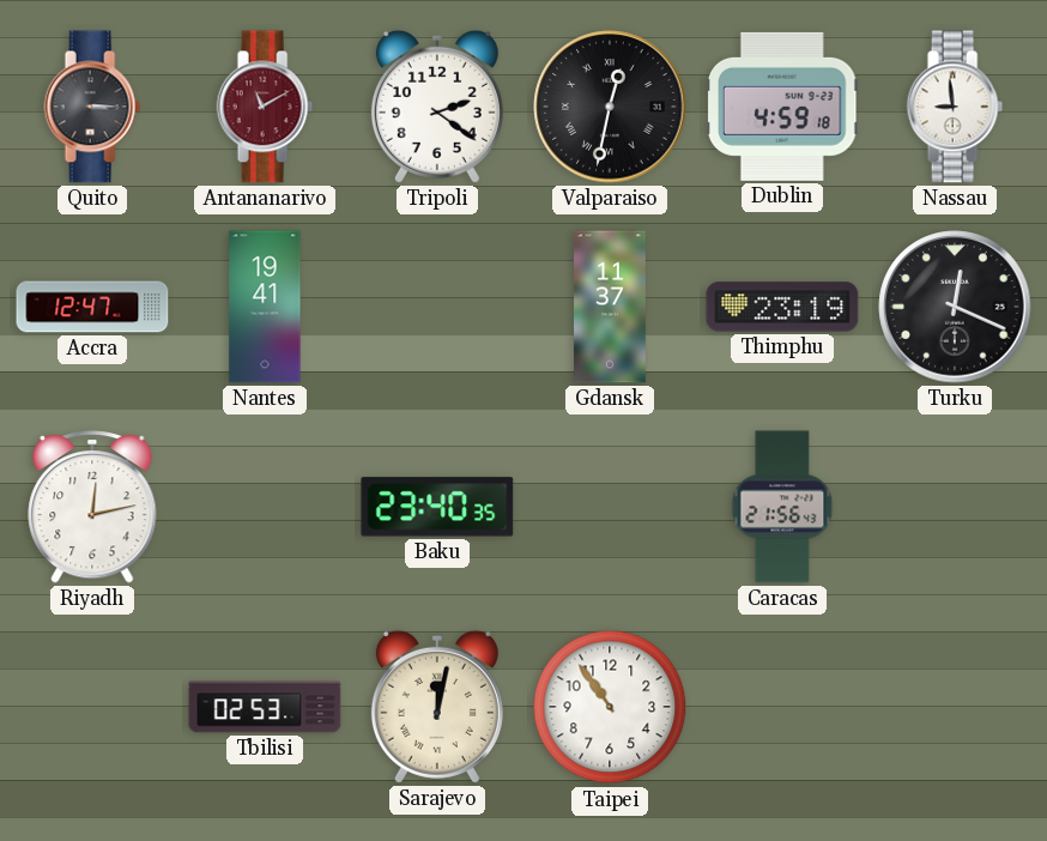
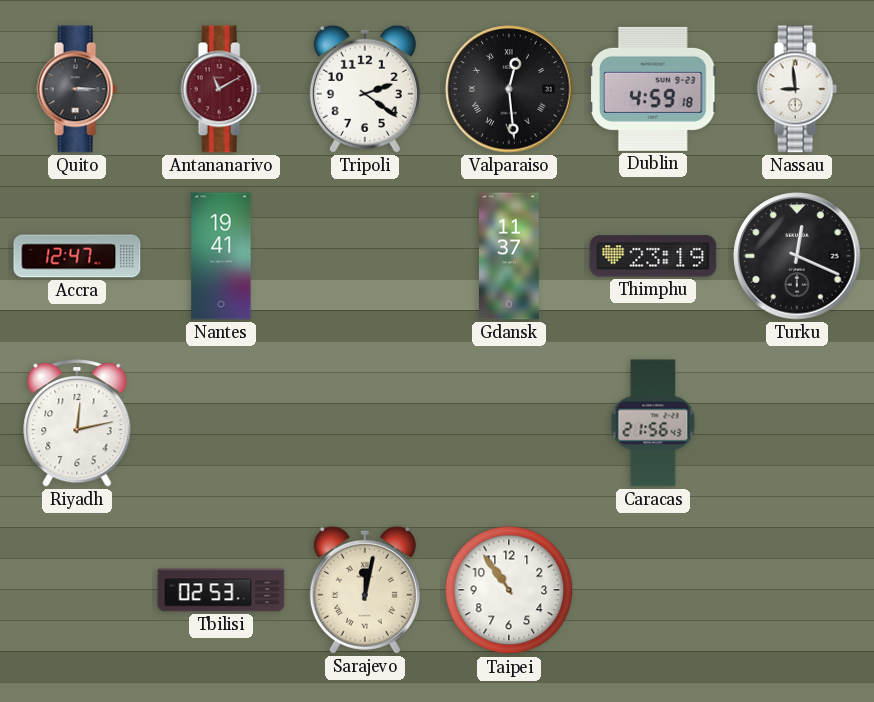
Valparaiso: 12:32 -> 12:29
Baku: 23:40 -> none
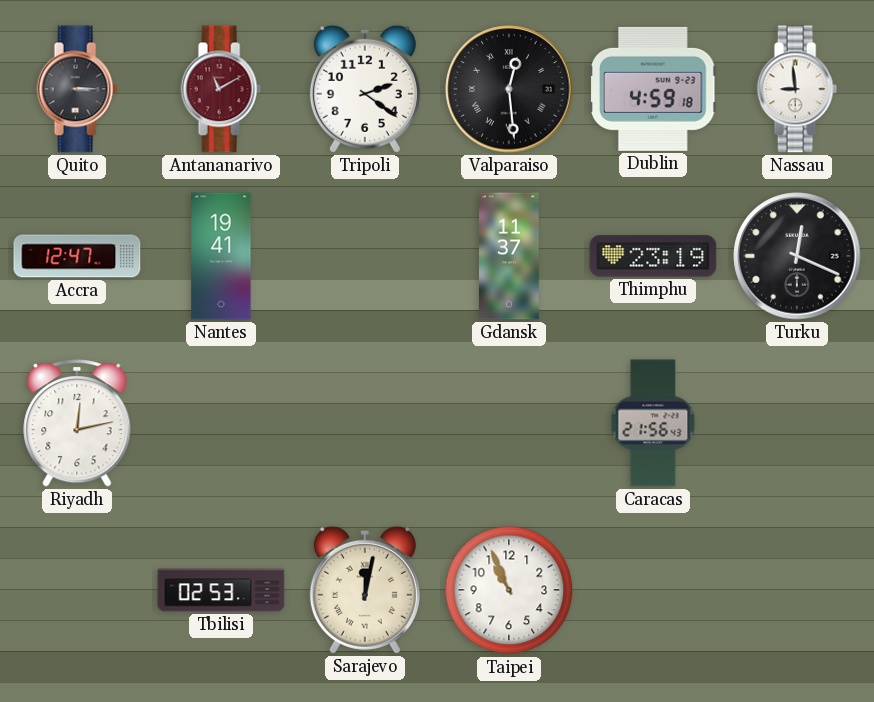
Taipei: 10:54 -> 10:56
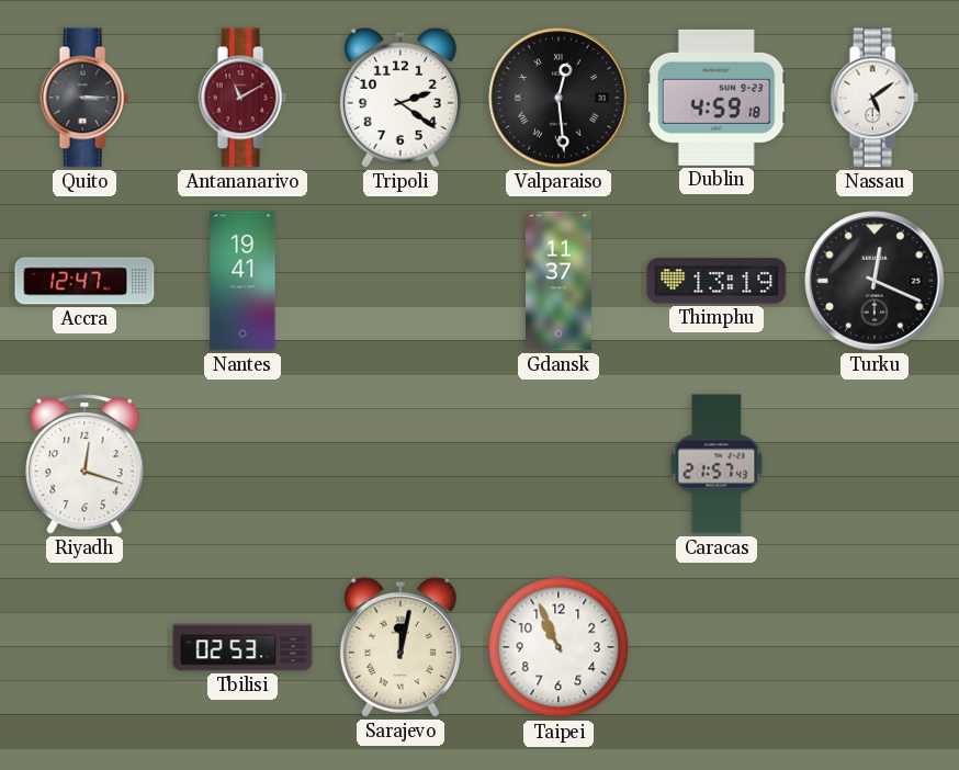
Nassau: 8:59 -> 5:09
Thimphu: 23:19 -> 13:19
Riyadh: 12:13 -> 12:18
Caracas: 21:56 -> 21:57
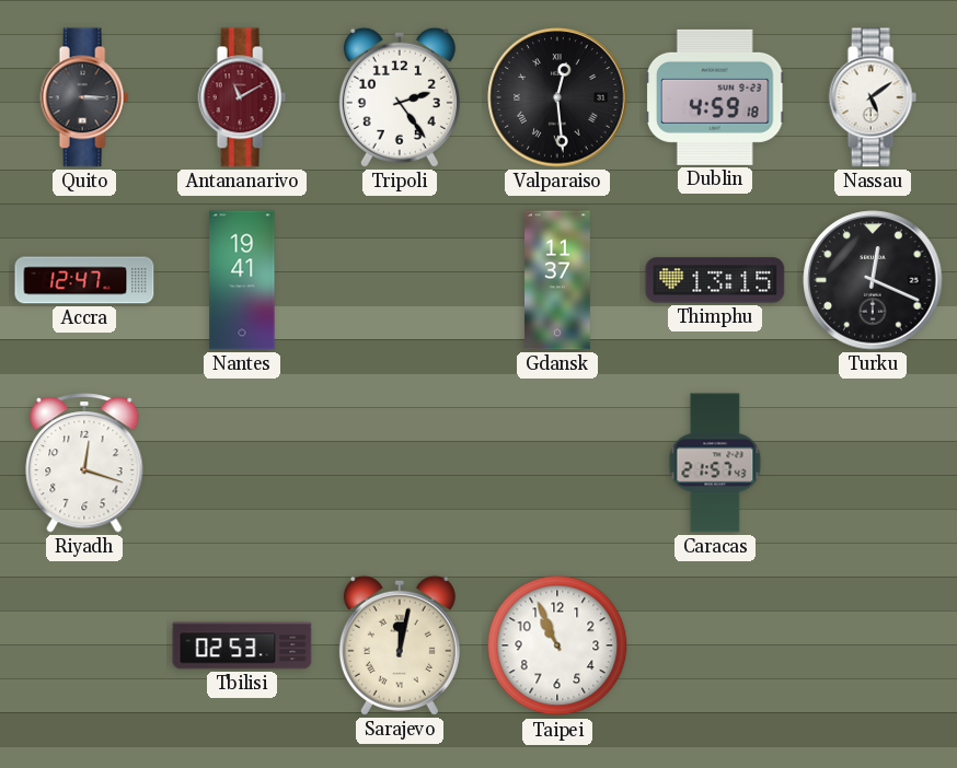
Tripoli: 2:21 -> 2:24
Thimphu: 13:19 -> 13:15
